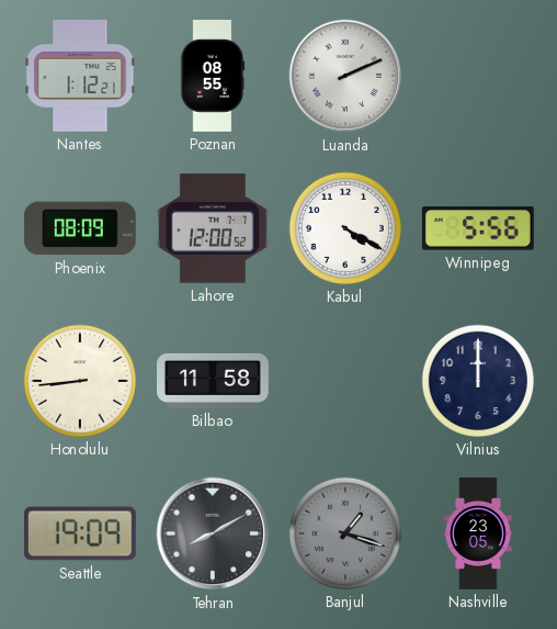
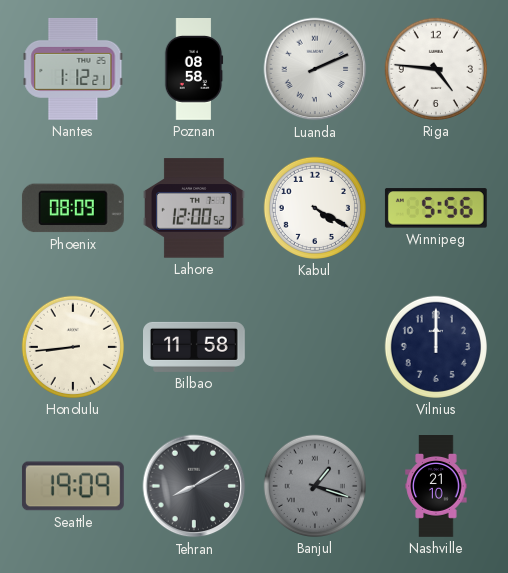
Poznan: 08:55 -> 08:58
Riga: none -> 4:46
Nashville: 23:05 -> 21:10
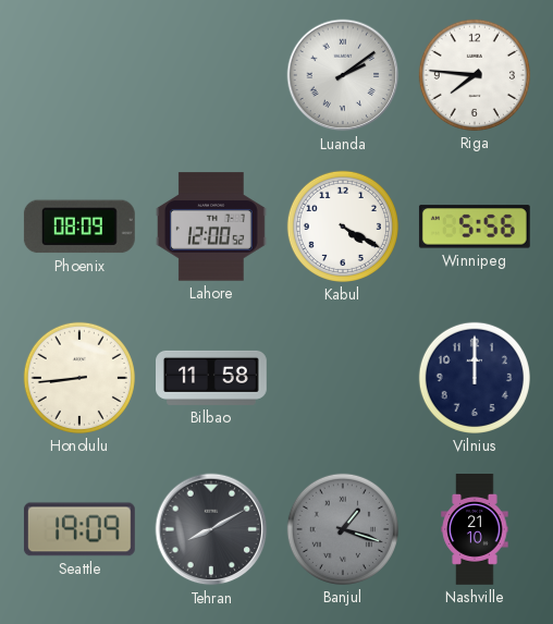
Nantes: 1:12 -> none
Poznan: 08:58 -> none
Luanda: 2:11 -> 2:09
Riga: 4:46 -> 7:46
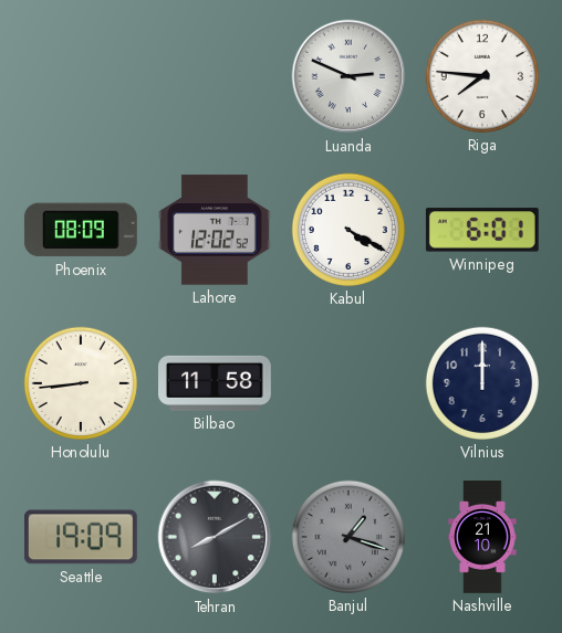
Luanda: 2:09 -> 2:49
Lahore: 12:00 -> 12:02
Winnipeg: 5:56 -> 6:01
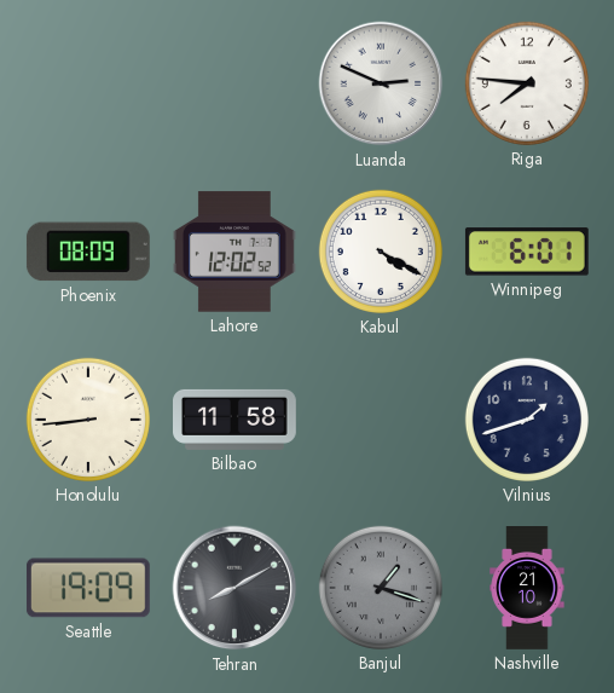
Vilnius: 12:00 -> 1:42
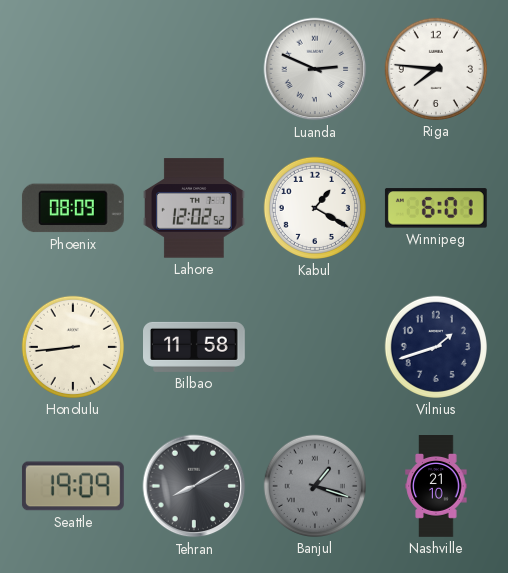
Kabul: 4:20 -> 1:20
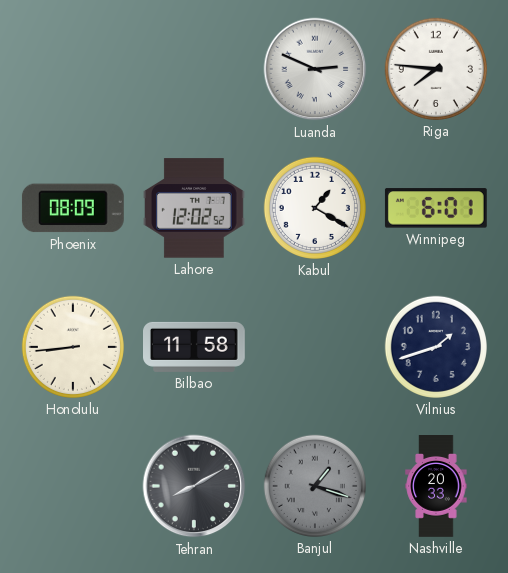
Seattle: 19:09 -> none
Nashville: 21:10 -> 20:33
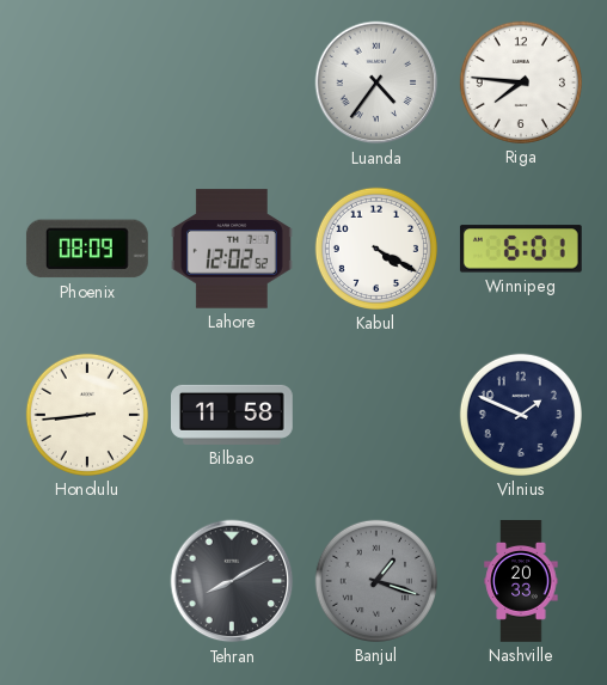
Luanda: 2:49 -> 4:36
Kabul: 1:20 -> 4:20
Vilnius: 1:42 -> 1:49
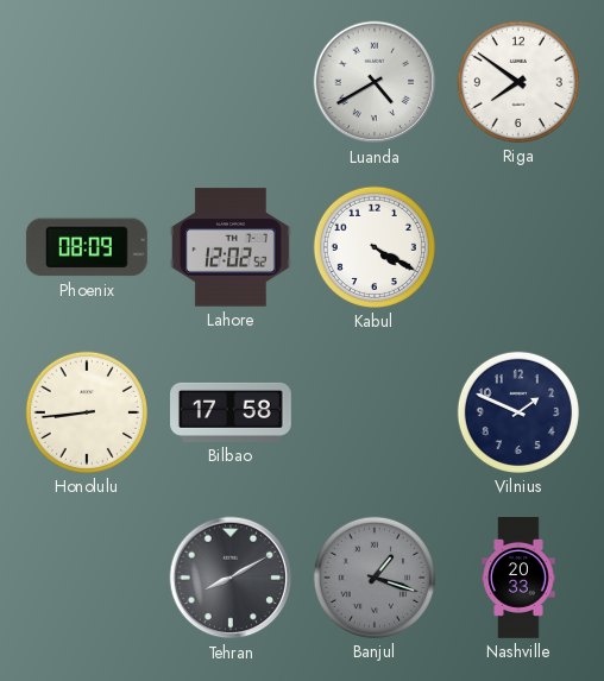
Luanda: 4:36 -> 4:40
Riga: 7:46 -> 7:51
Winnipeg: 6:01 -> none
Bilbao: 11:58 -> 17:58
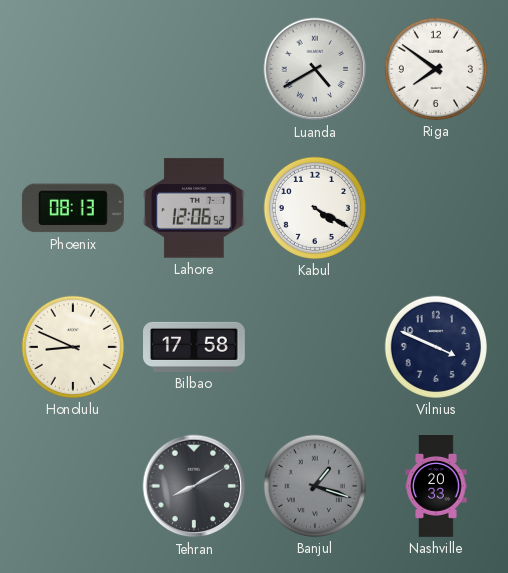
Phoenix: 08:09 -> 08:13
Lahore: 12:02 -> 12:06
Honolulu: 8:44 -> 8:49
Vilnius: 1:49 -> 3:49
